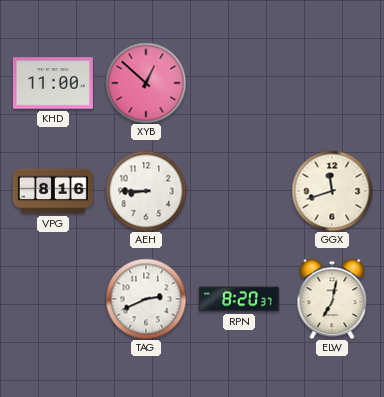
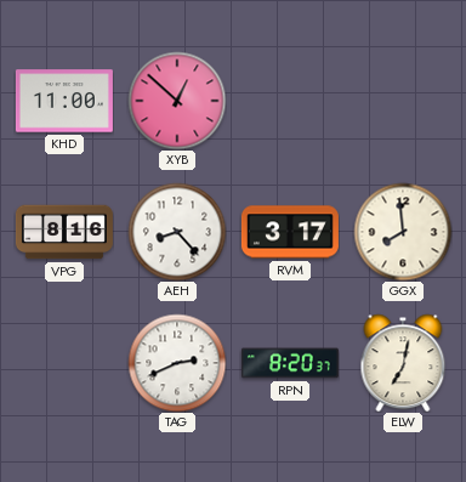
AEH: 8:45 -> 8:23
RVM: none -> 3:17
GGX: 11:42 -> 7:59
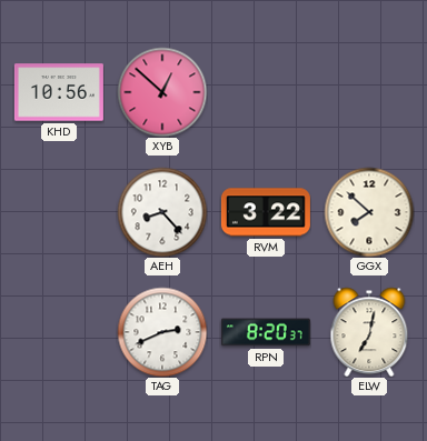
KHD: 11:00 -> 10:56
VPG: 8:16 -> none
RVM: 3:17 -> 3:22
GGX: 7:59 -> 7:52
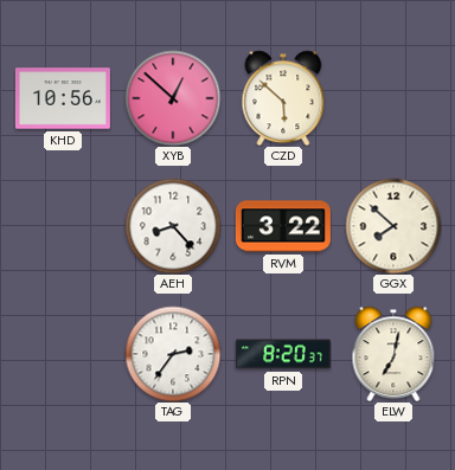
CZD: none -> 5:52
TAG: 2:41 -> 2:36
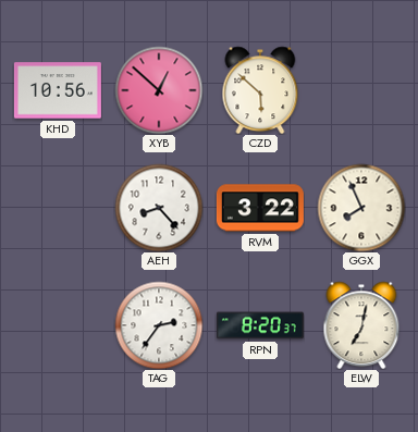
GGX: 7:52 -> 7:56
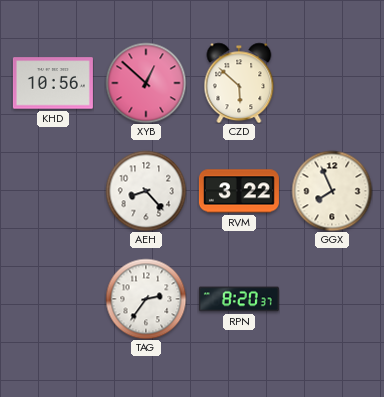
ELW: 7:02 -> none
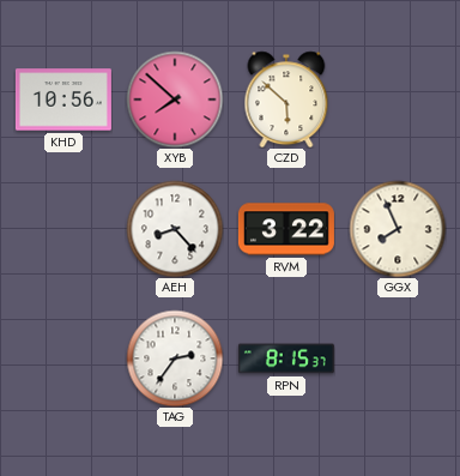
XYB: 12:52 -> 7:52
RPN: 8:20 -> 8:15
